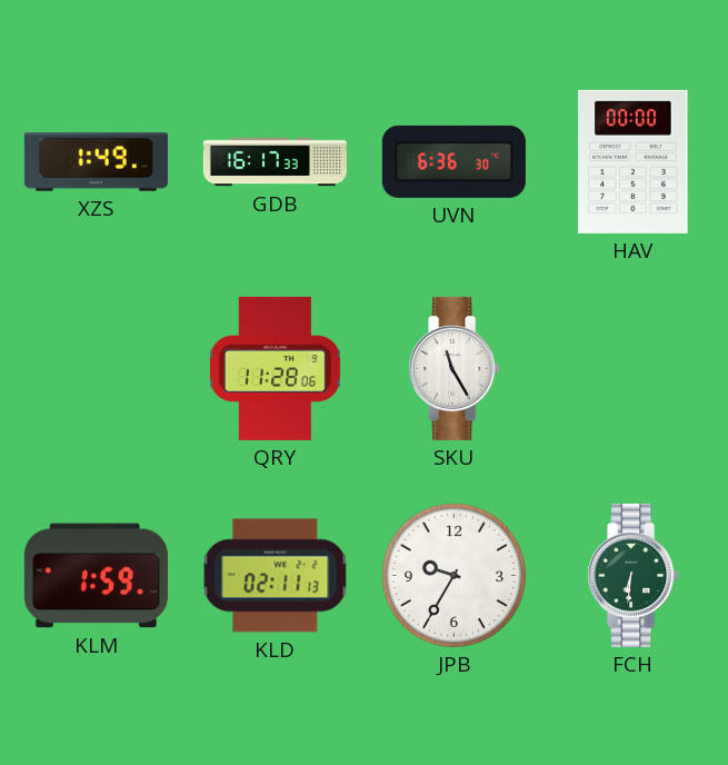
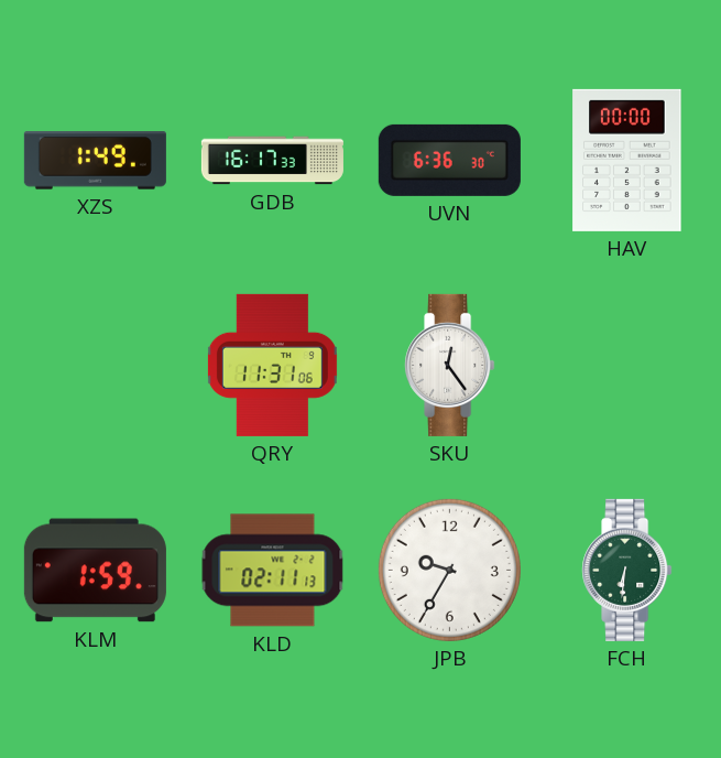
QRY: 11:28 -> 11:31
SKU: 11:25 -> 12:24
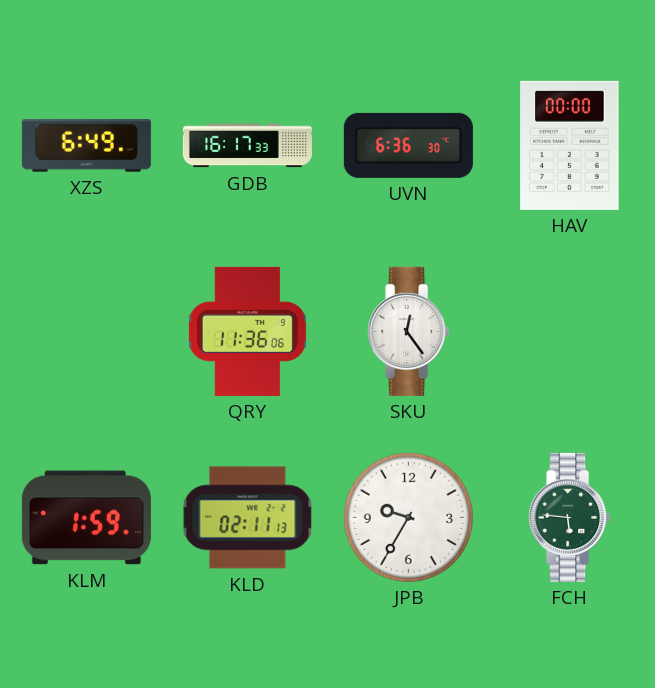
XZS: 1:49 -> 6:49
QRY: 11:31 -> 11:36
FCH: 6:31 -> 5:46
